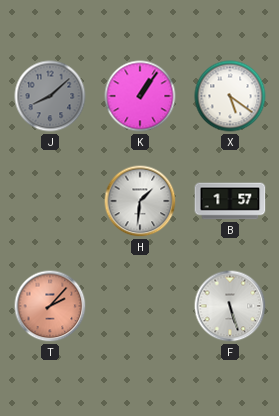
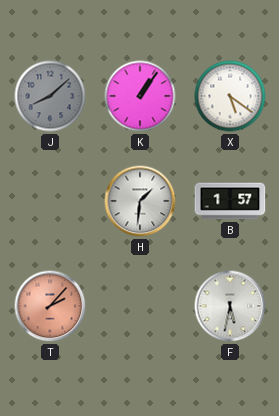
F: 5:27 -> 5:32
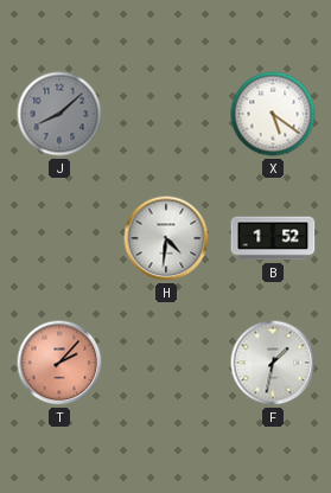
K: 1:06 -> none
H: 1:31 -> 4:31
B: 1:57 -> 1:52
F: 5:32 -> 1:32
